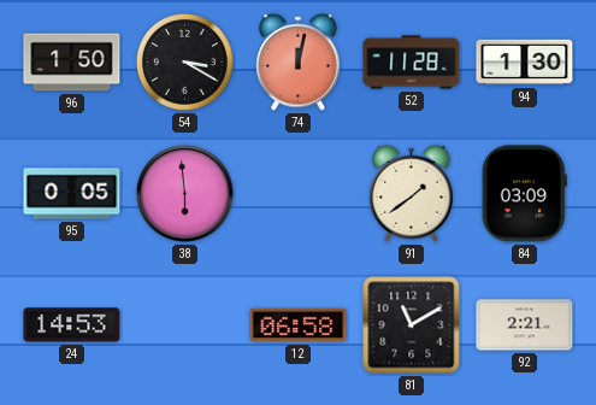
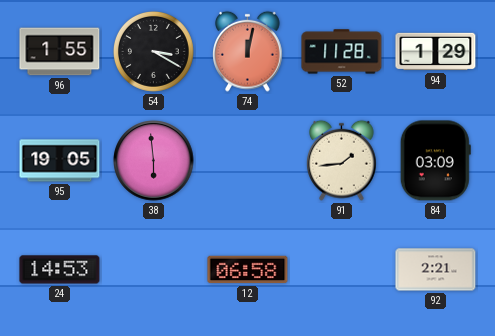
96: 1:50 -> 1:55
94: 1:30 -> 1:29
95: 0:05 -> 19:05
91: 1:39 -> 1:44
81: 11:10 -> none
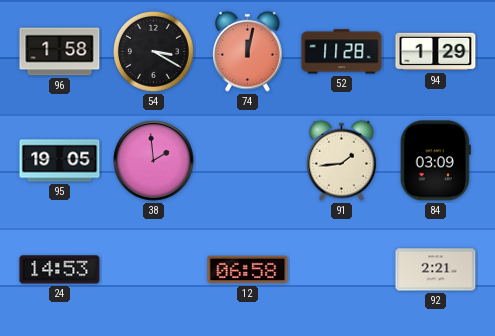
96: 1:55 -> 1:58
38: 5:59 -> 1:59
